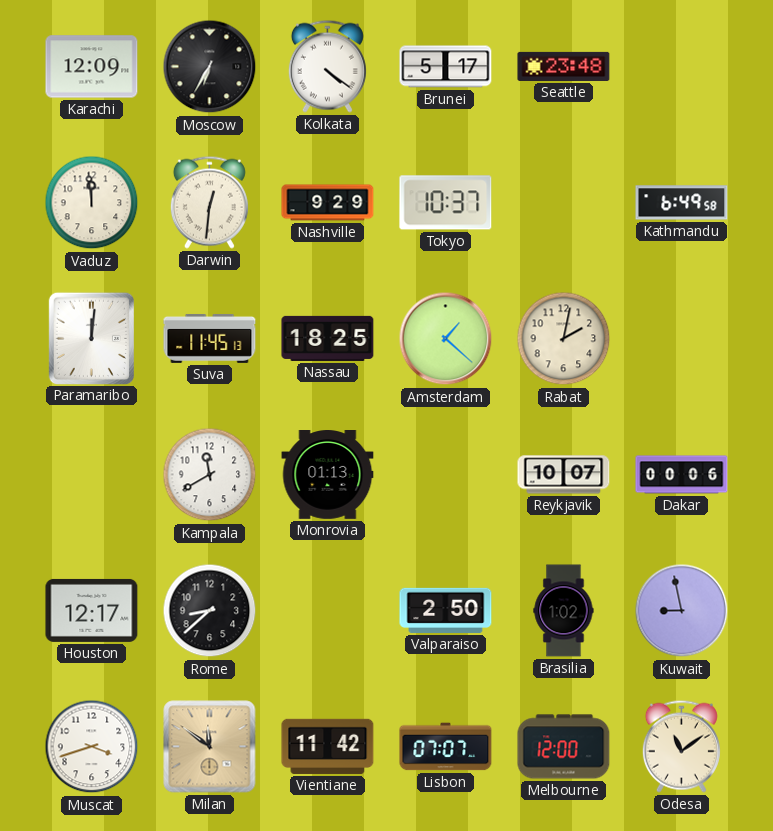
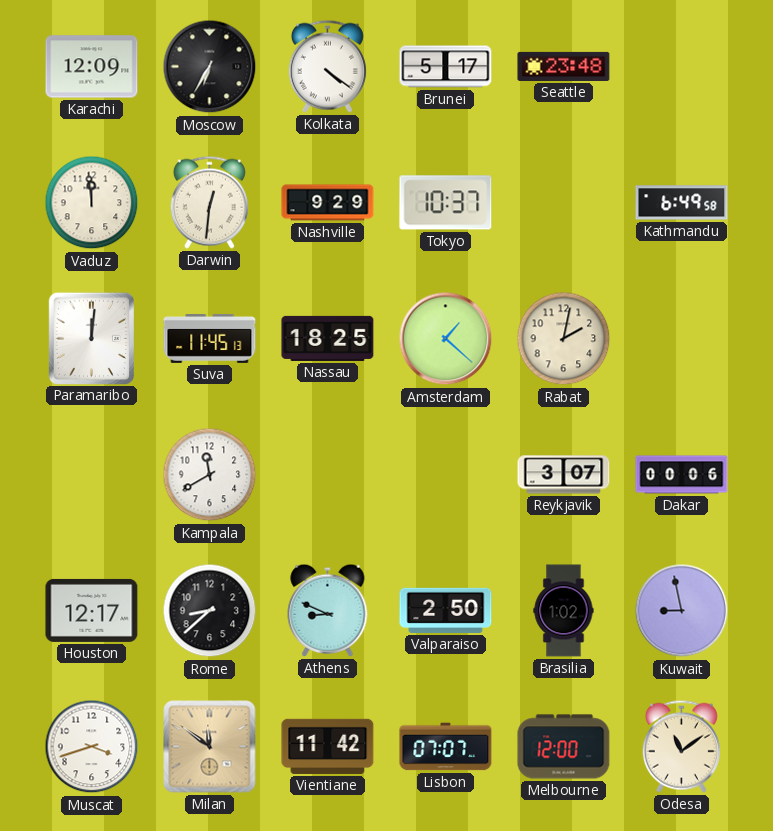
Monrovia: 01:13 -> none
Reykjavik: 10:07 -> 3:07
Athens: none -> 8:49
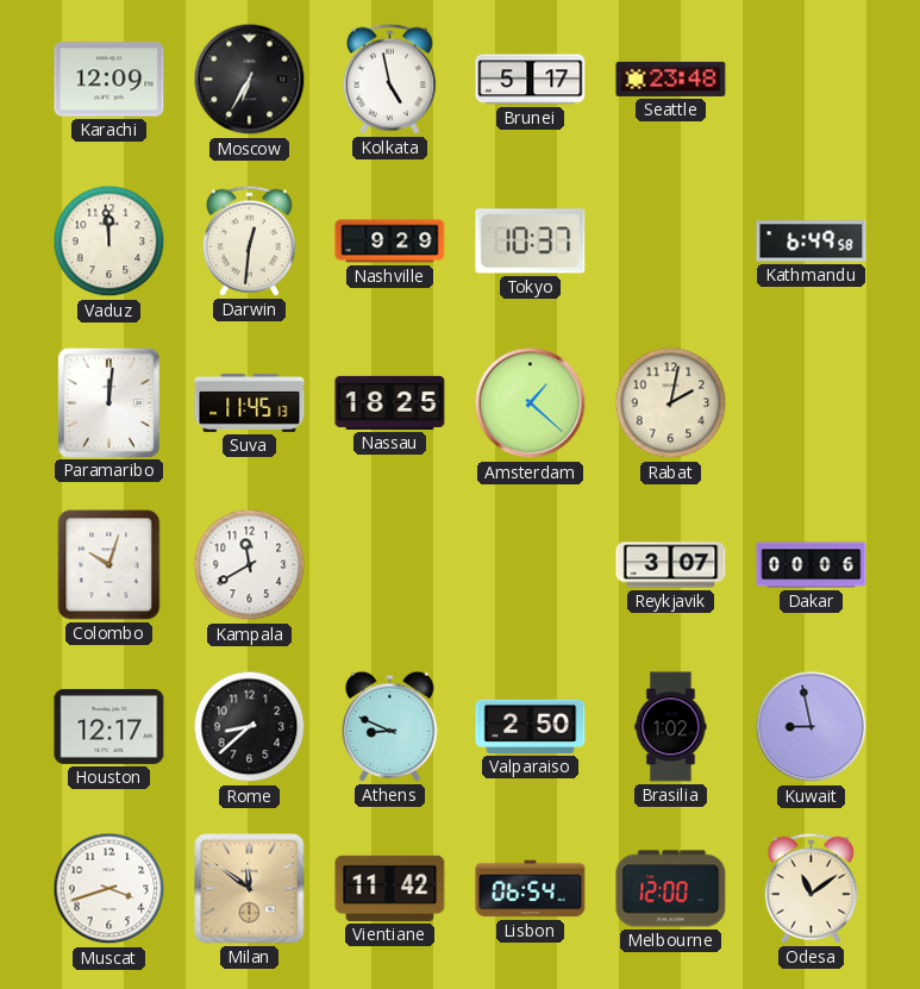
Kolkata: 4:21 -> 4:58
Colombo: none -> 10:03
Lisbon: 07:07 -> 06:54
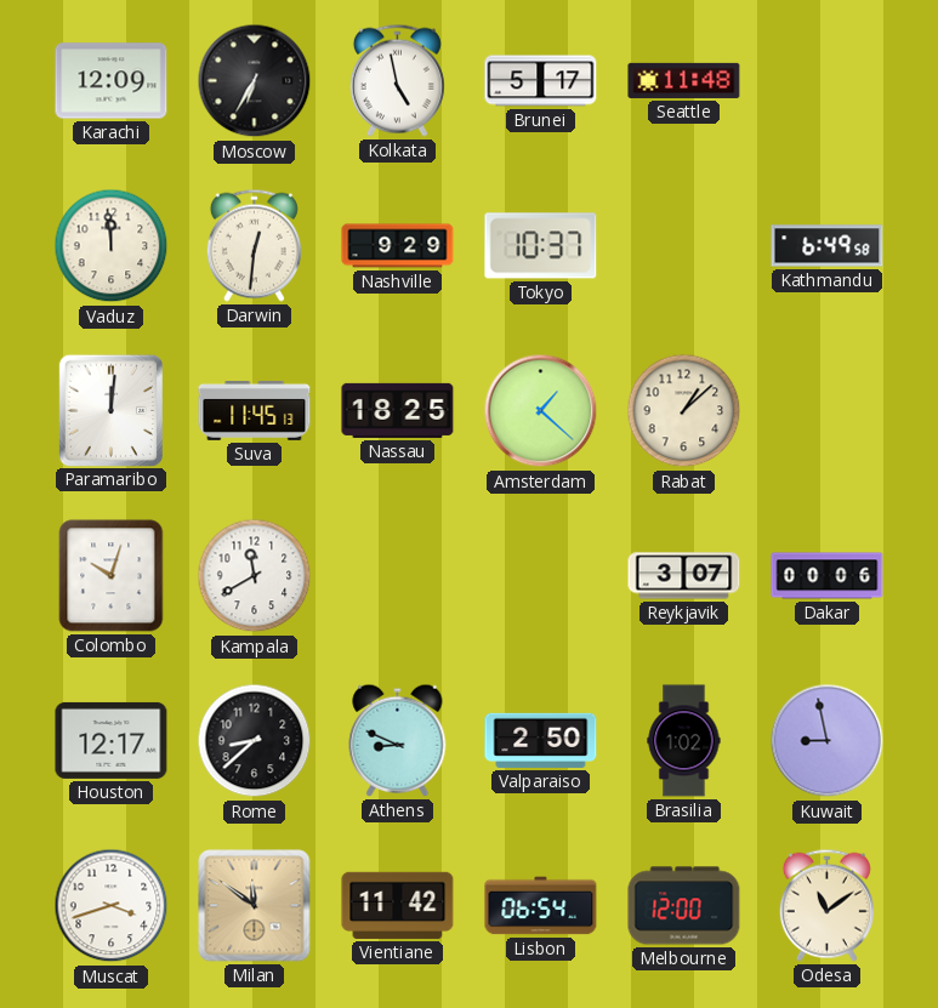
Seattle: 23:48 -> 11:48
Rabat: 2:02 -> 1:08
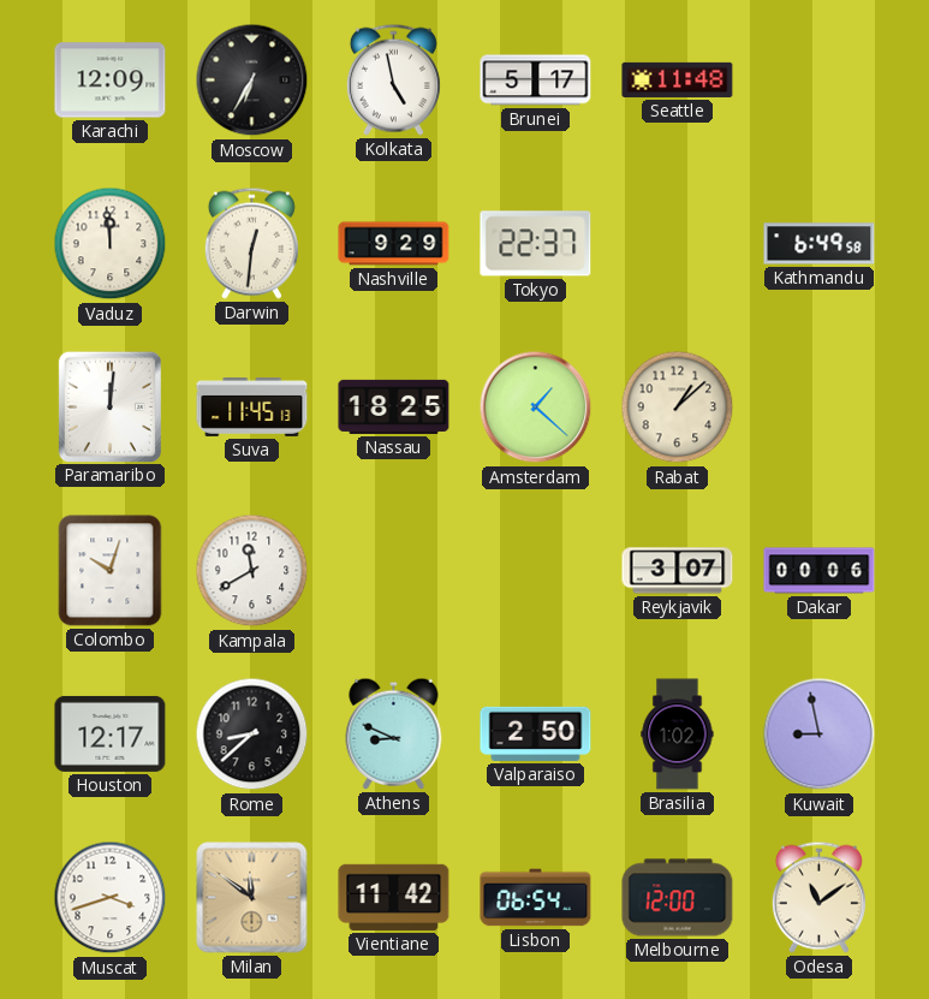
Tokyo: 10:37 -> 22:37
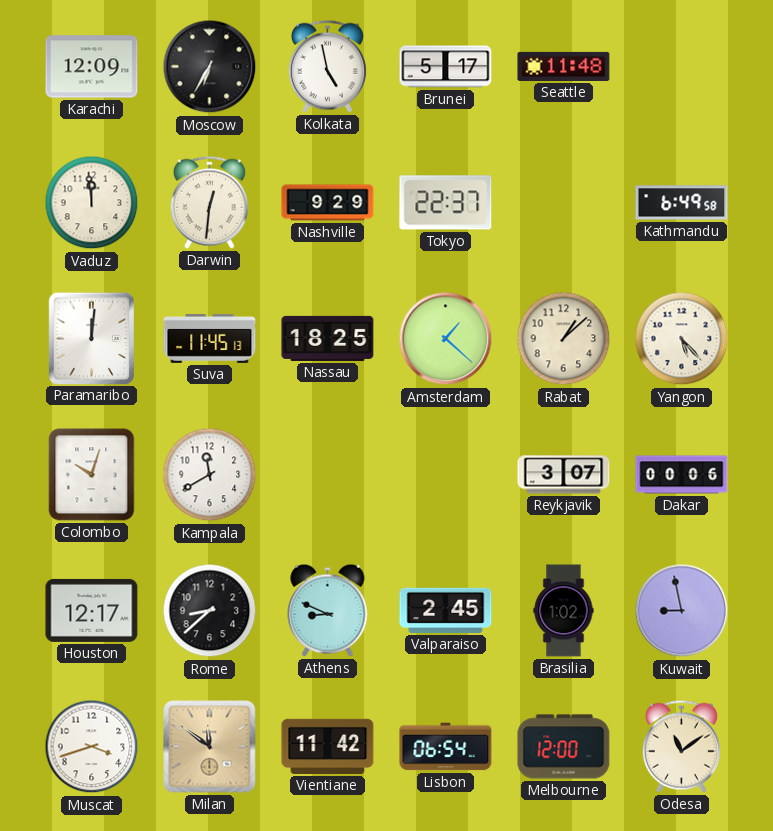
Yangon: none -> 5:23
Valparaiso: 2:50 -> 2:45
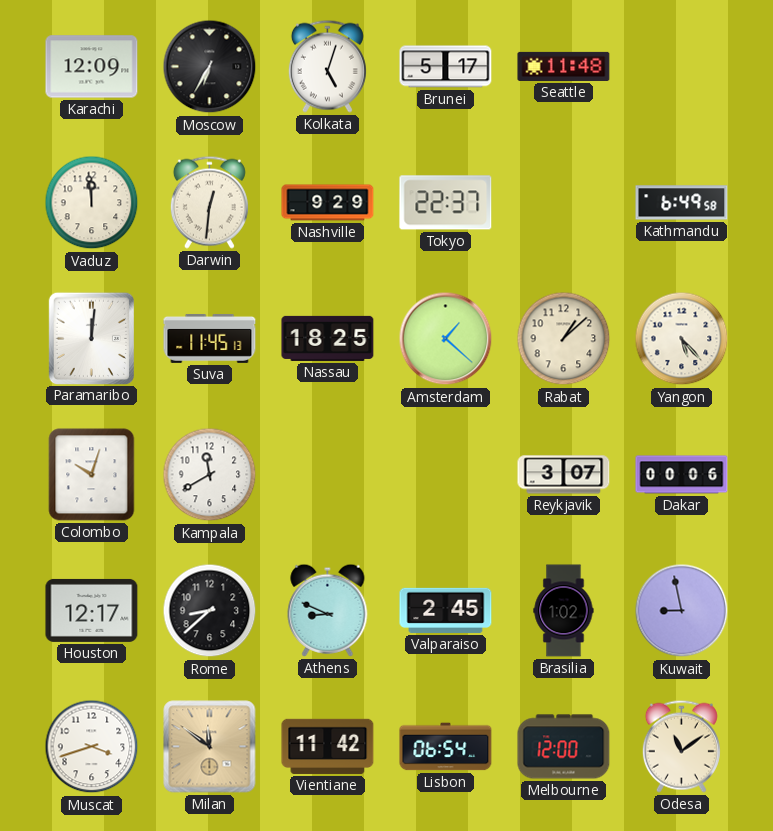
Kolkata: 4:58 -> 5:03
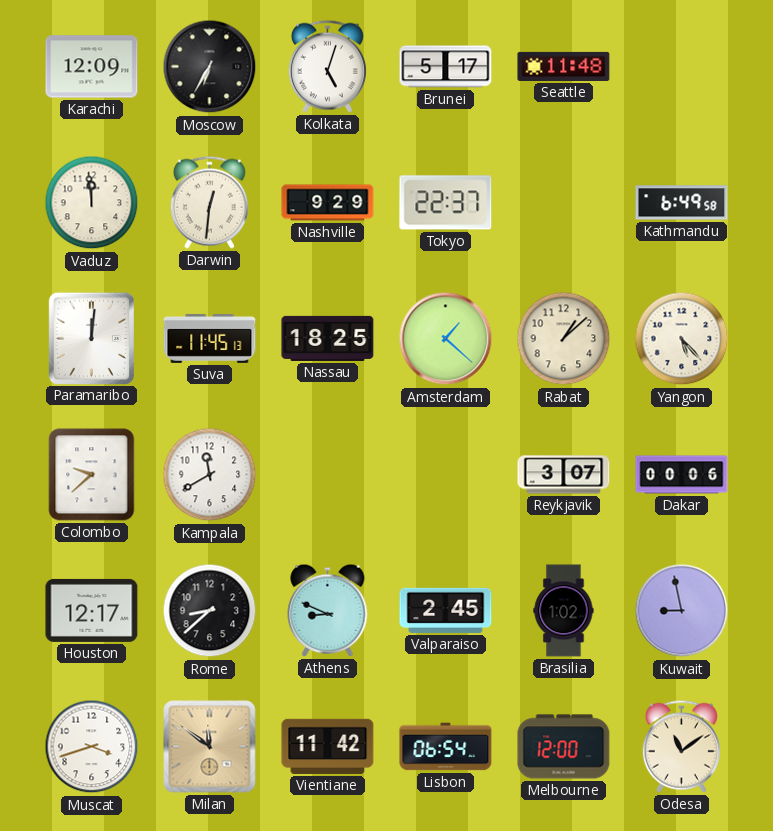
Colombo: 10:03 -> 9:38
